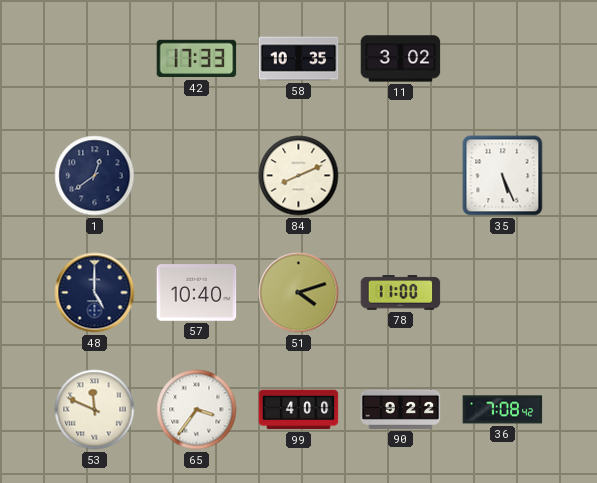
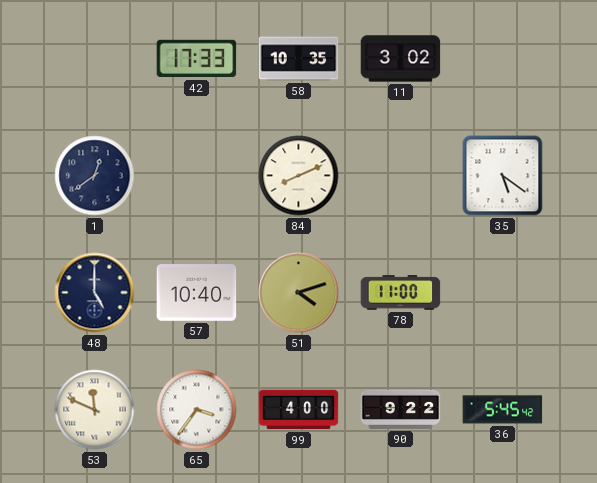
35: 5:26 -> 5:21
36: 7:08 -> 5:45
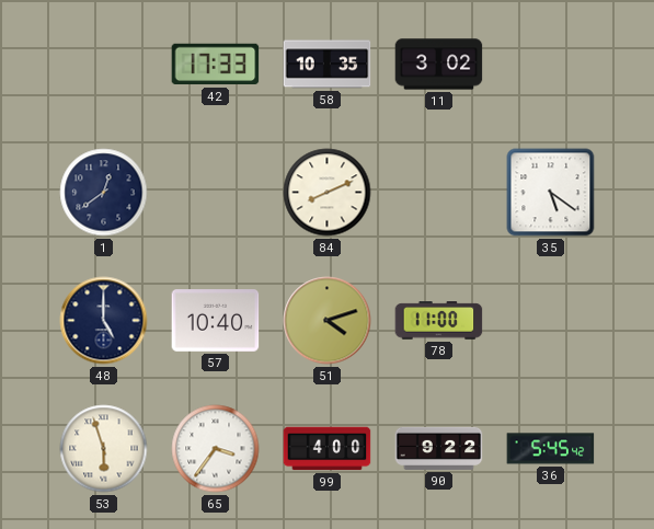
53: 11:49 -> 5:57
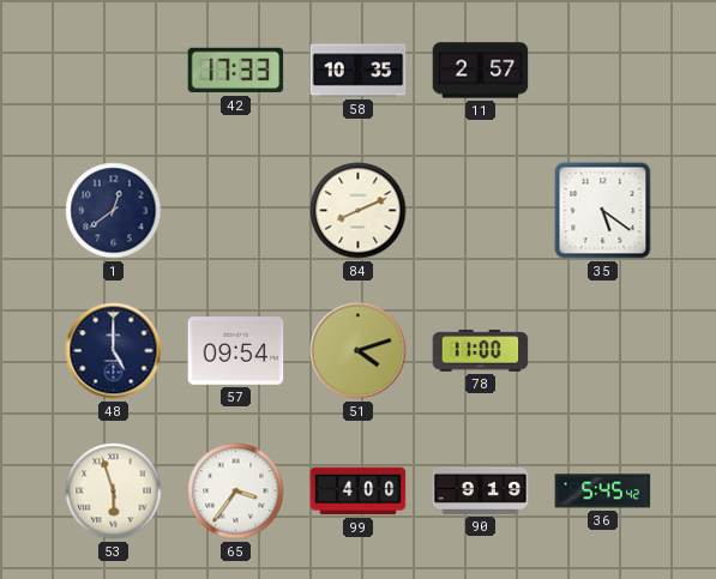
11: 3:02 -> 2:57
57: 10:40 -> 09:54
90: 9:22 -> 9:19
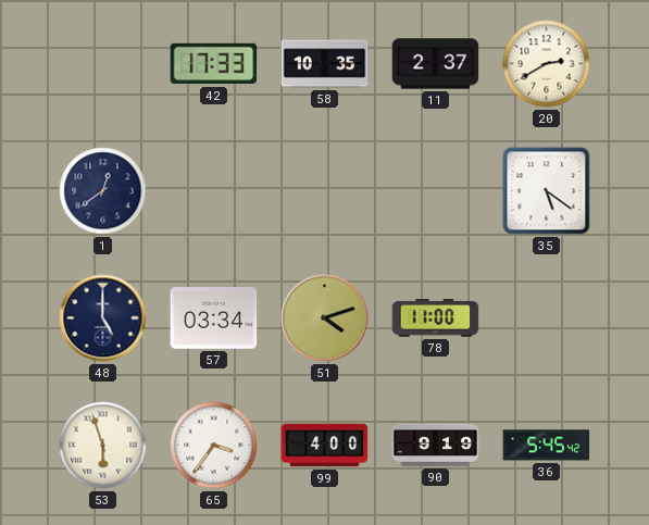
11: 2:57 -> 2:37
20: none -> 2:40
84: 8:11 -> none
57: 09:54 -> 03:34
